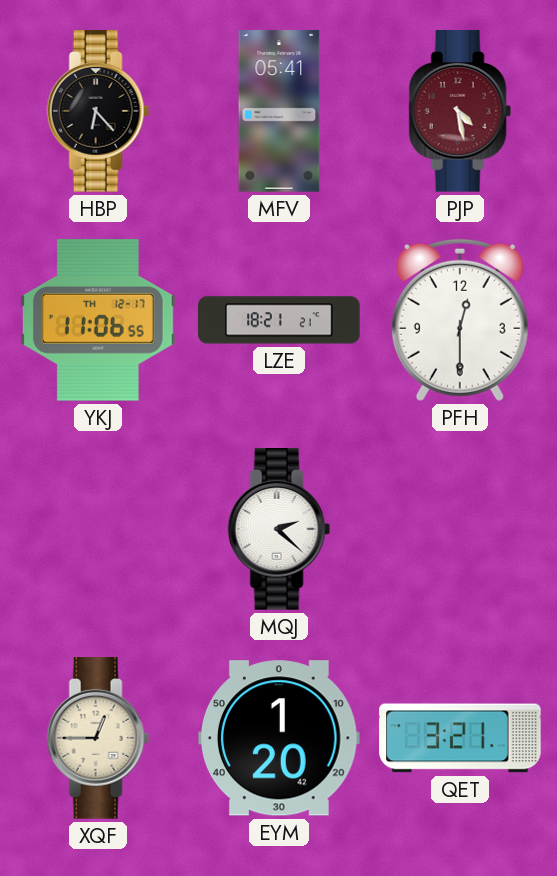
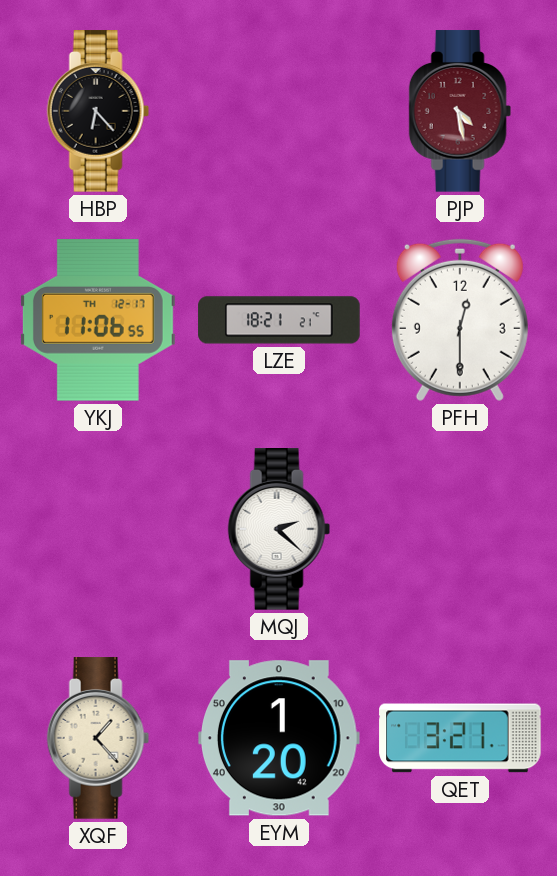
MFV: 05:41 -> none
XQF: 12:45 -> 1:23
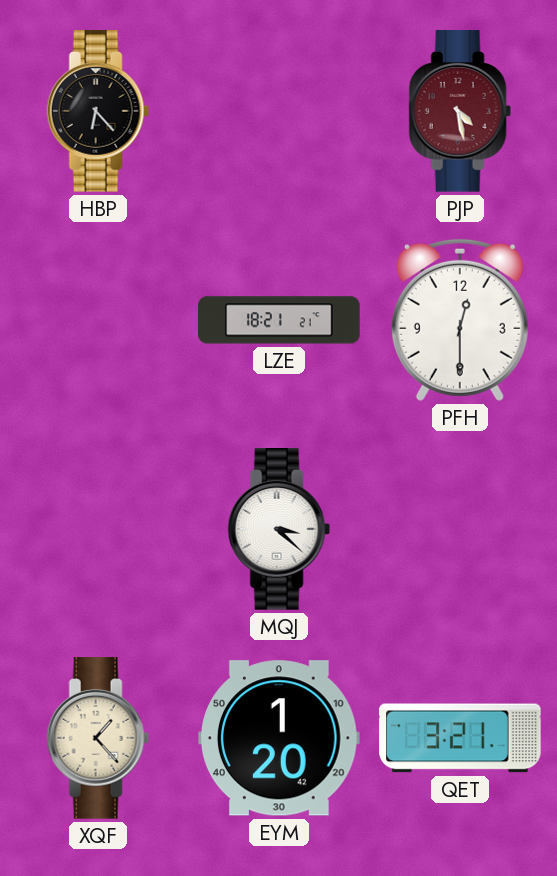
YKJ: 11:06 -> none
MQJ: 2:22 -> 3:22
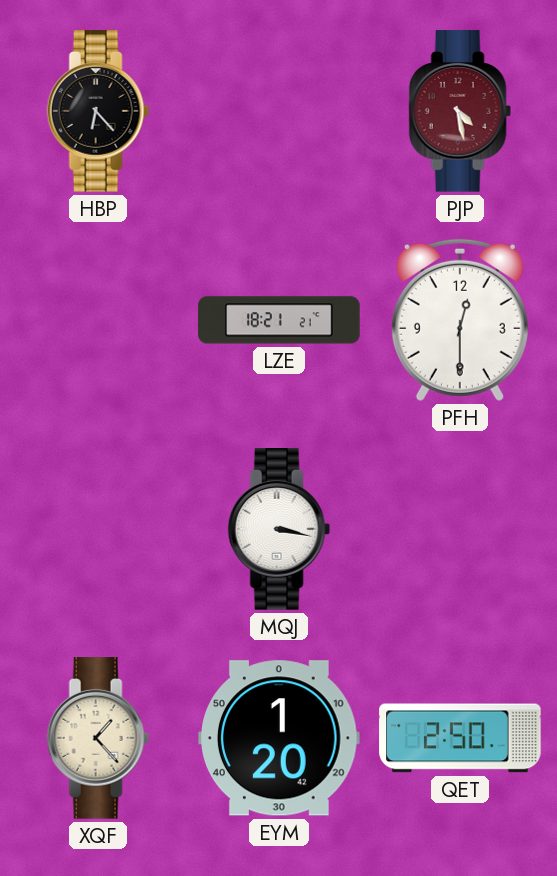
MQJ: 3:22 -> 3:17
QET: 3:21 -> 2:50
